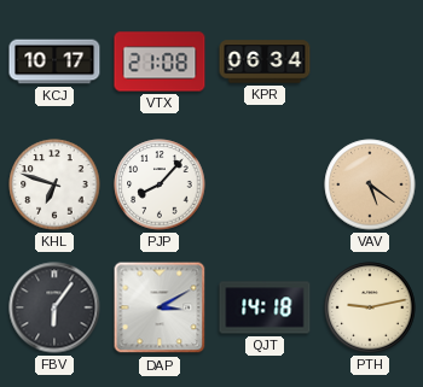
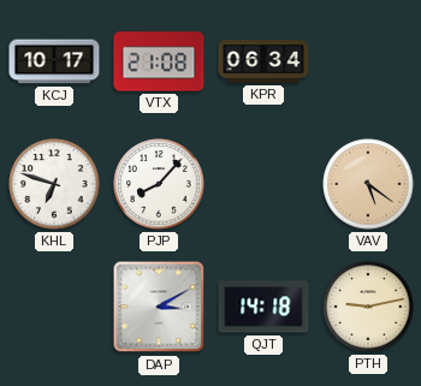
FBV: 6:06 -> none
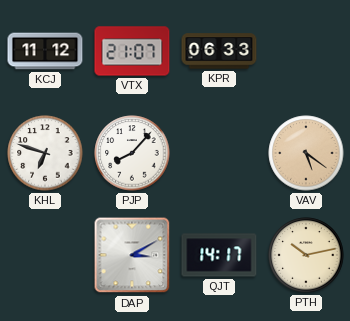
KCJ: 10:17 -> 11:12
VTX: 21:08 -> 21:07
KPR: 06:34 -> 06:33
QJT: 14:18 -> 14:17
PTH: 9:13 -> 10:13
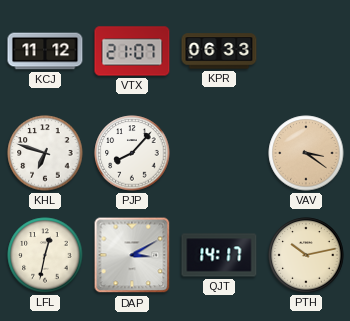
VAV: 5:21 -> 3:21
LFL: none -> 12:32
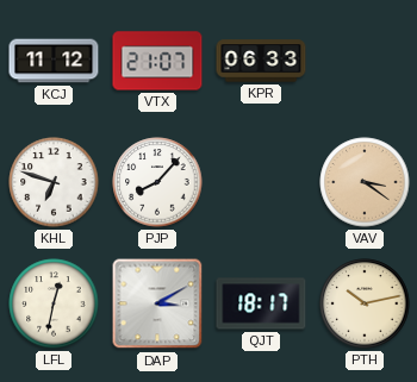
QJT: 14:17 -> 18:17
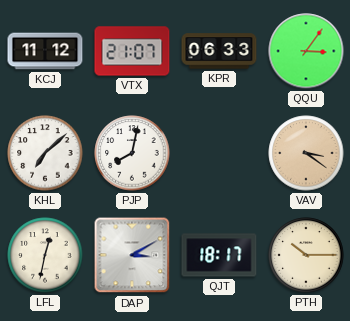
QQU: none -> 3:06
KHL: 6:48 -> 7:08
PJP: 8:07 -> 8:02
PTH: 10:13 -> 10:15
